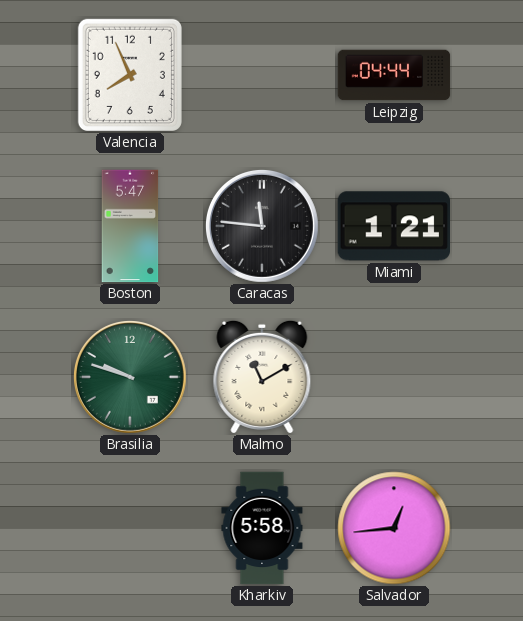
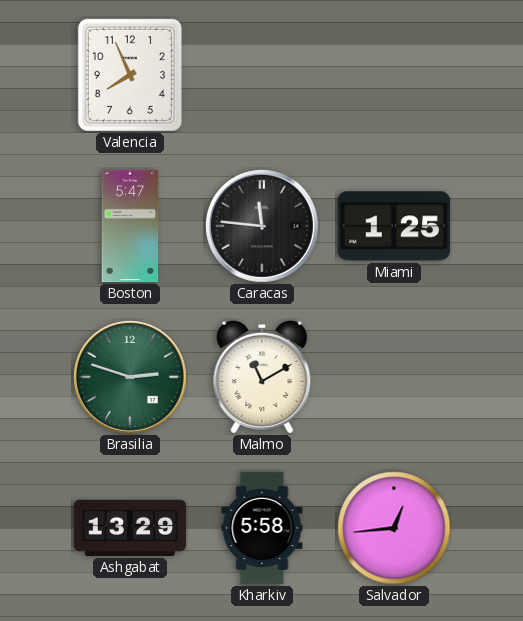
Leipzig: 04:44 -> none
Miami: 1:21 -> 1:25
Brasilia: 9:48 -> 2:48
Ashgabat: none -> 13:29
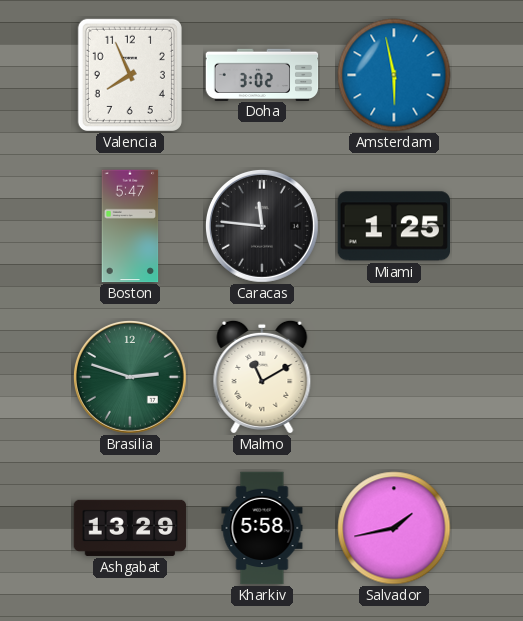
Doha: none -> 3:02
Amsterdam: none -> 5:58
Salvador: 12:44 -> 1:43
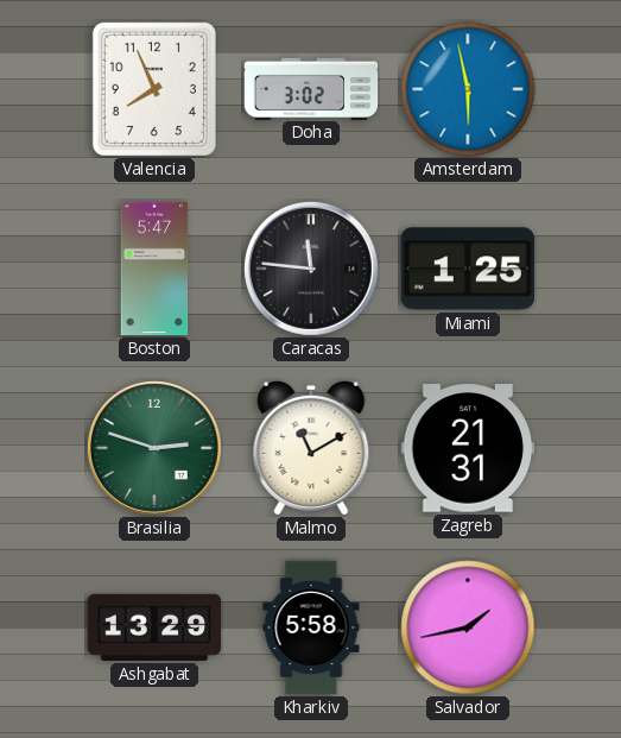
Zagreb: none -> 21:31
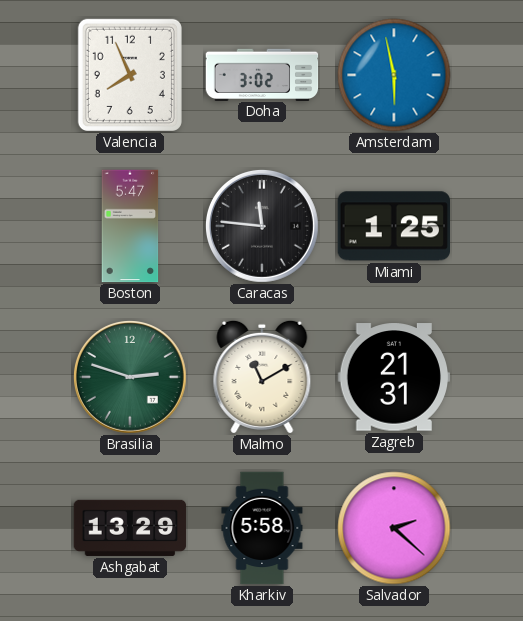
Salvador: 1:43 -> 2:22
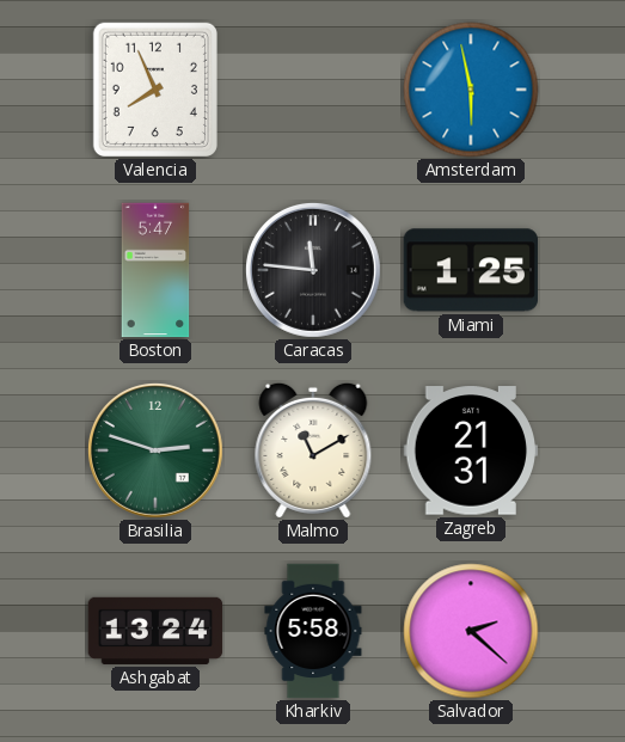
Doha: 3:02 -> none
Ashgabat: 13:29 -> 13:24
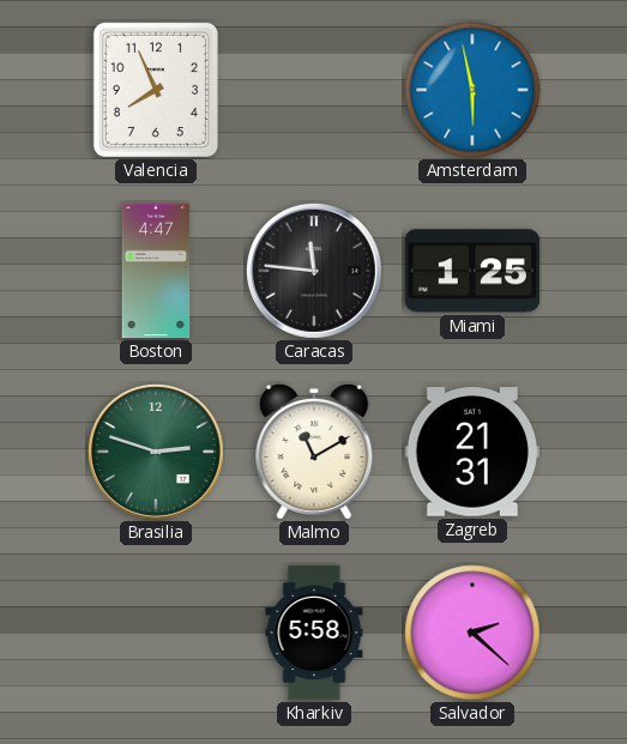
Boston: 5:47 -> 4:47
Ashgabat: 13:24 -> none
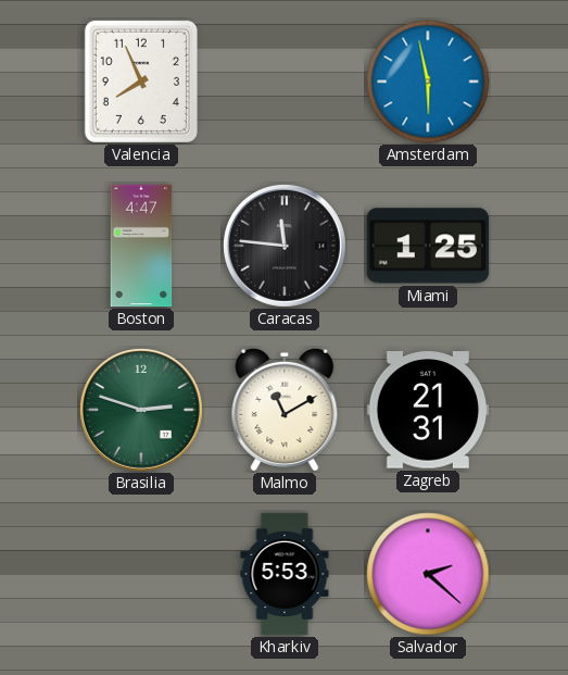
Kharkiv: 5:58 -> 5:53
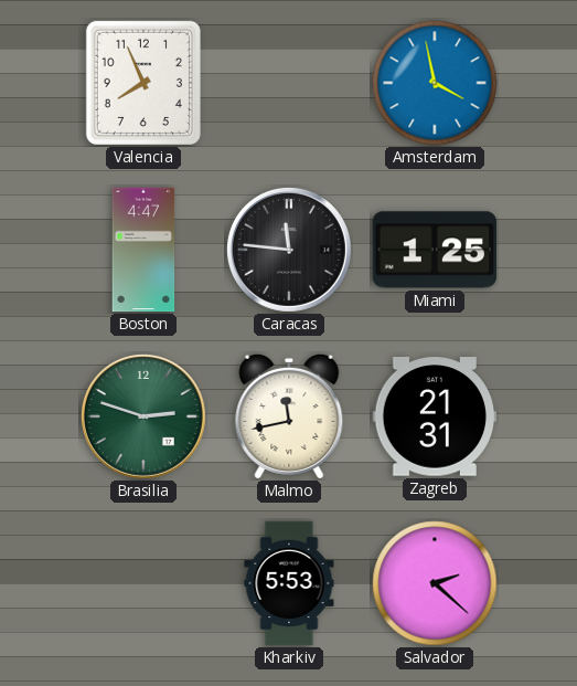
Amsterdam: 5:58 -> 3:58
Malmo: 11:10 -> 11:43
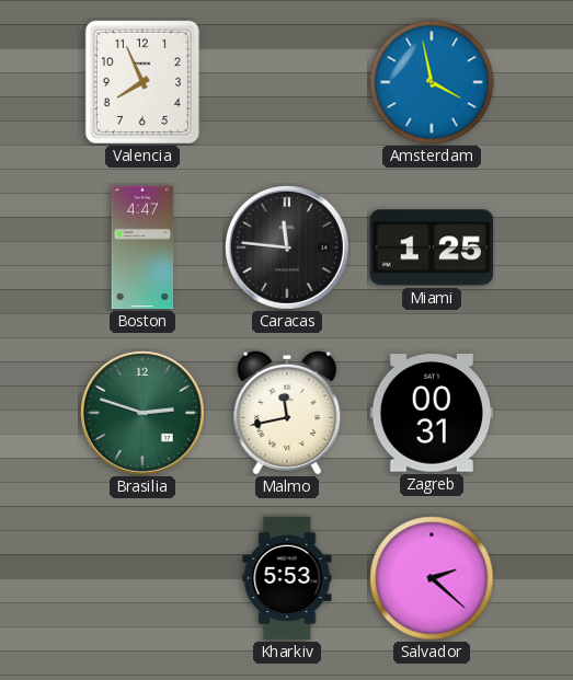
Zagreb: 21:31 -> 00:31
